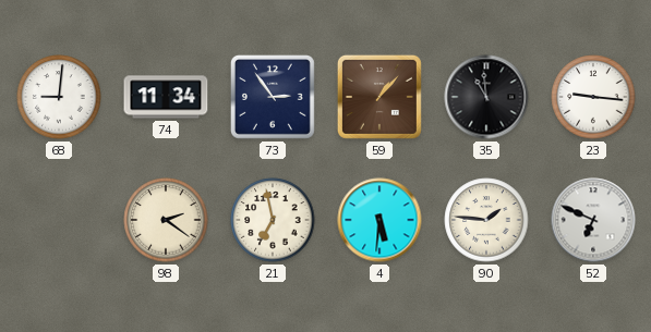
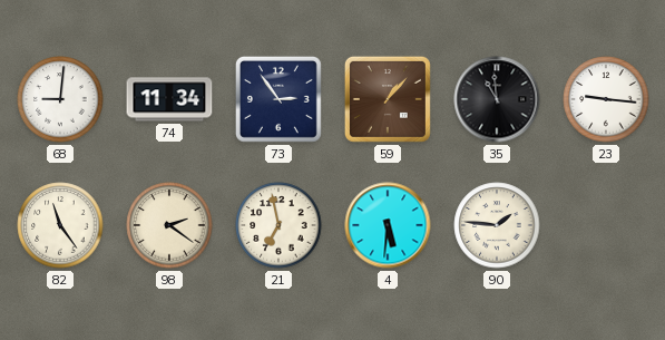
82: none -> 11:24
52: 6:49 -> none
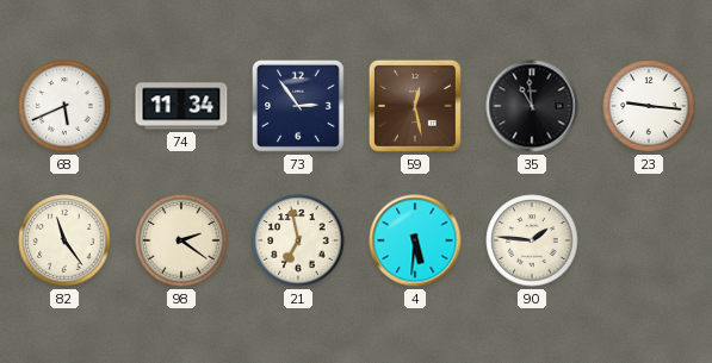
68: 9:01 -> 5:41
59: 1:07 -> 12:28
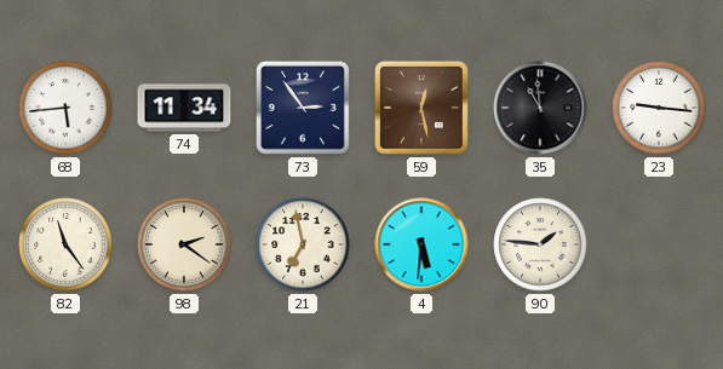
68: 5:41 -> 5:44
